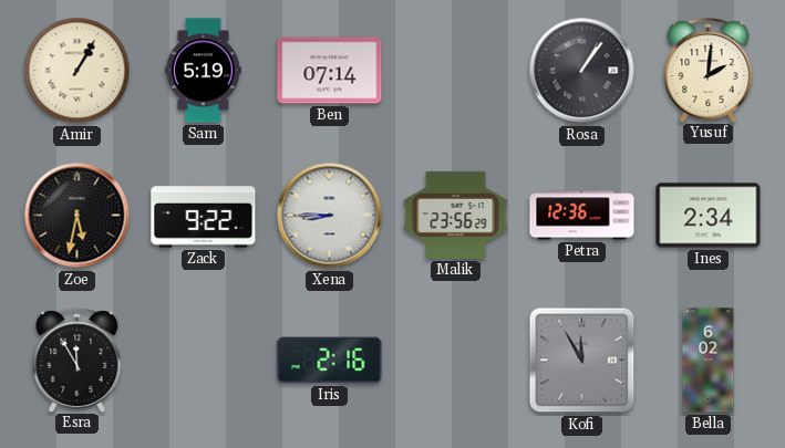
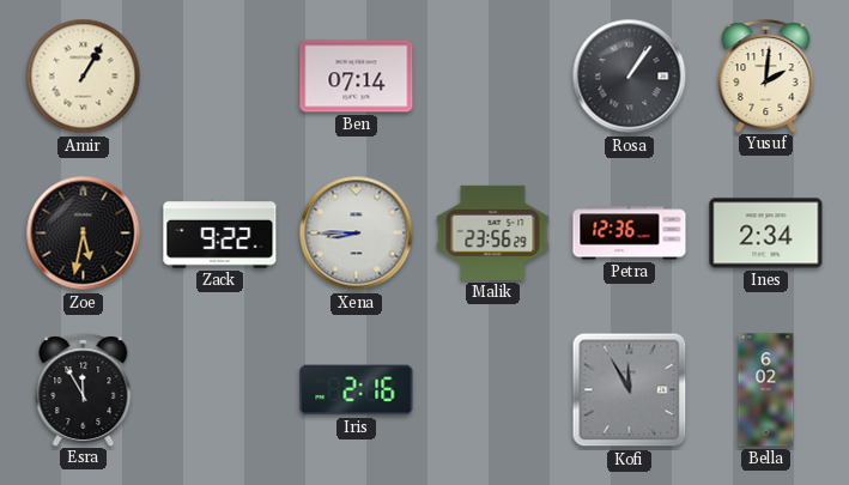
Sam: 5:19 -> none
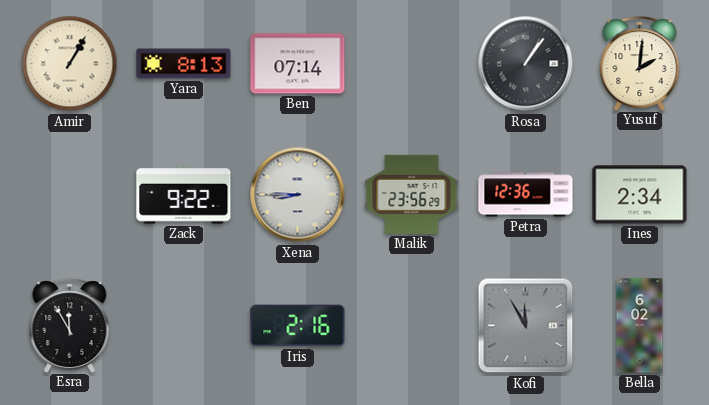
Yara: none -> 8:13
Zoe: 5:32 -> none
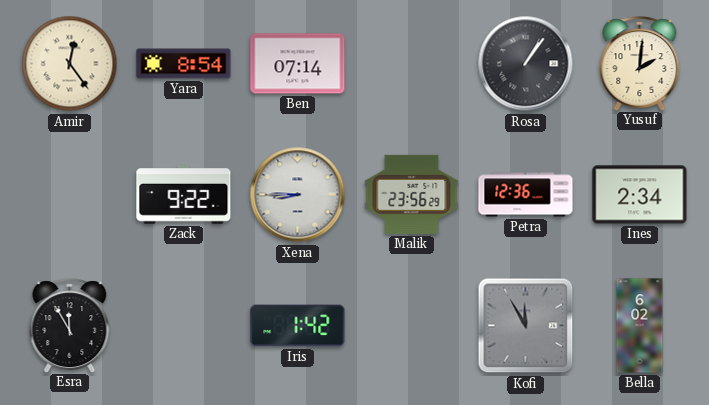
Amir: 1:05 -> 12:24
Yara: 8:13 -> 8:54
Iris: 2:16 -> 1:42
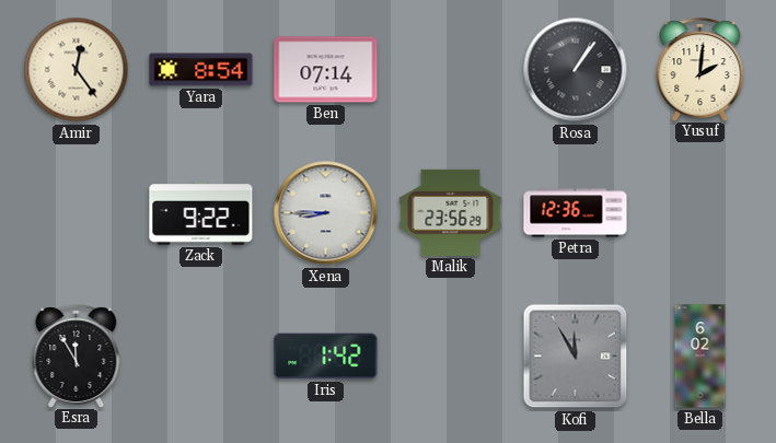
Ines: 2:34 -> none
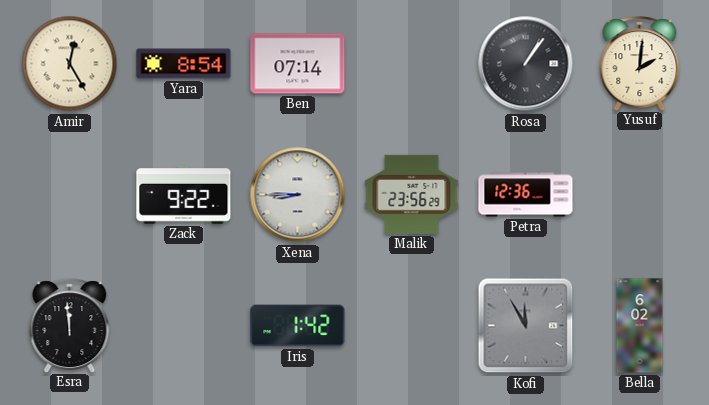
Amir: 12:24 -> 12:25
Esra: 11:55 -> 11:59
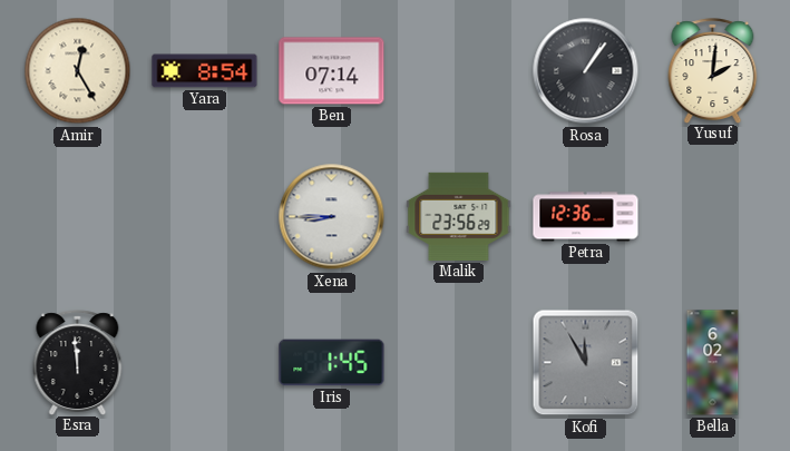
Zack: 9:22 -> none
Iris: 1:42 -> 1:45
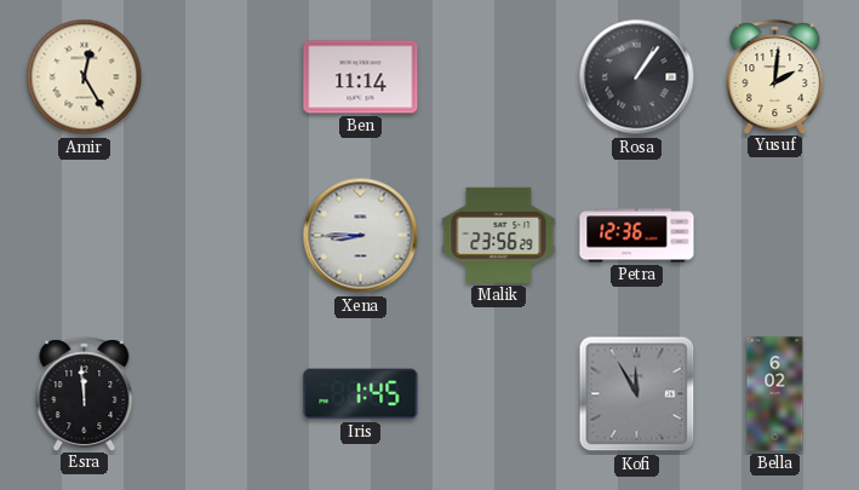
Yara: 8:54 -> none
Ben: 07:14 -> 11:14
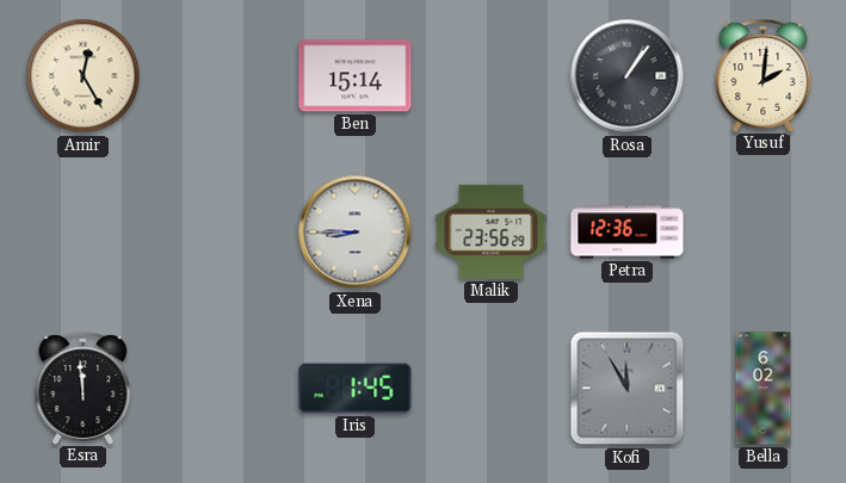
Ben: 11:14 -> 15:14
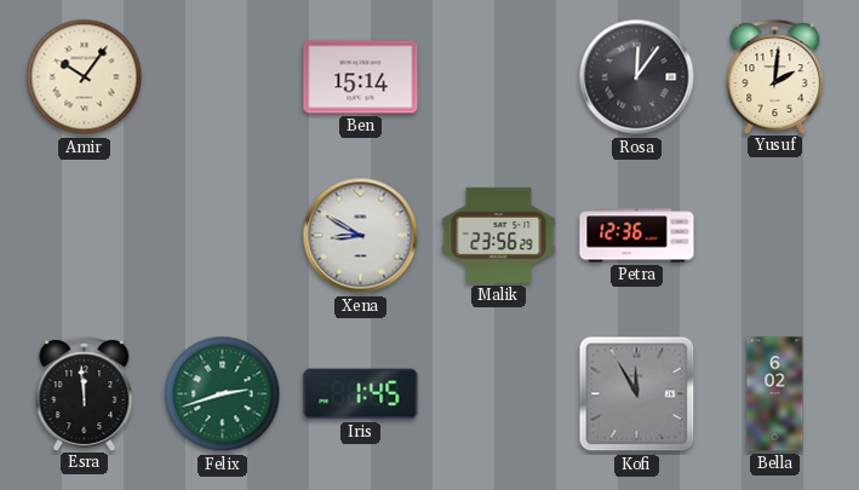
Amir: 12:25 -> 10:06
Rosa: 1:06 -> 12:06
Xena: 8:45 -> 8:50
Felix: none -> 2:42
